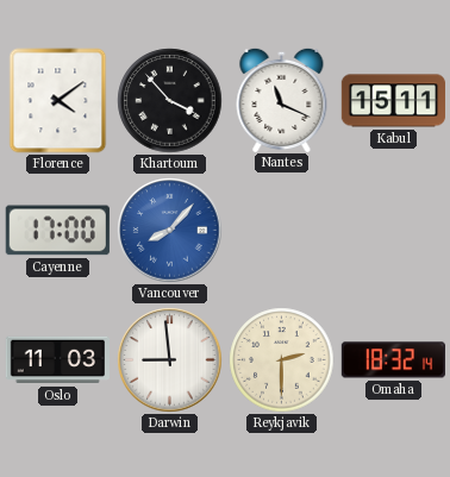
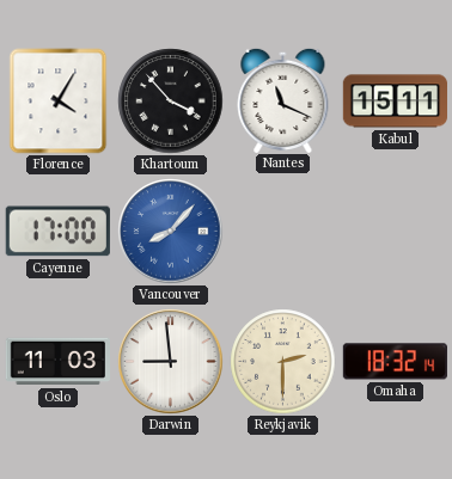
Florence: 4:09 -> 4:05
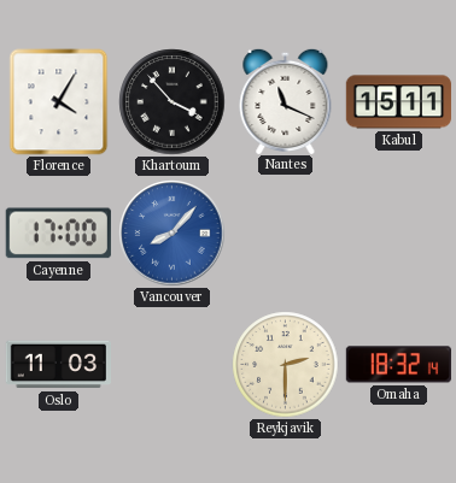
Darwin: 8:59 -> none
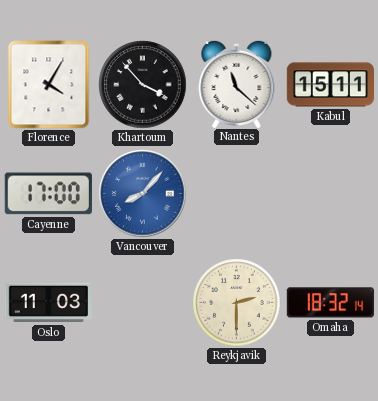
Nantes: 11:19 -> 11:22
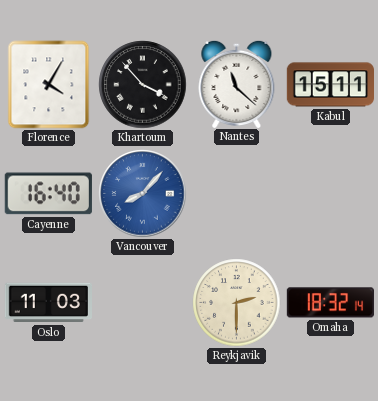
Cayenne: 17:00 -> 16:40
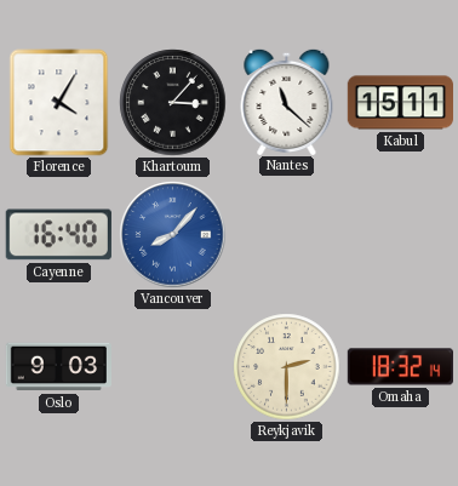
Khartoum: 3:53 -> 3:07
Oslo: 11:03 -> 9:03
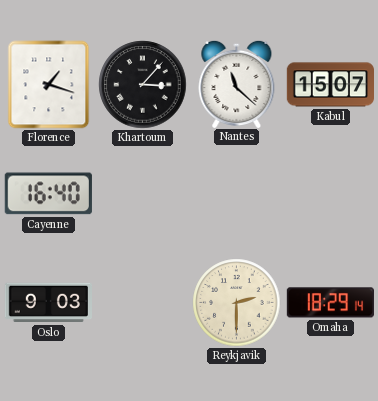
Florence: 4:05 -> 1:18
Kabul: 15:11 -> 15:07
Vancouver: 8:07 -> none
Omaha: 18:32 -> 18:29
